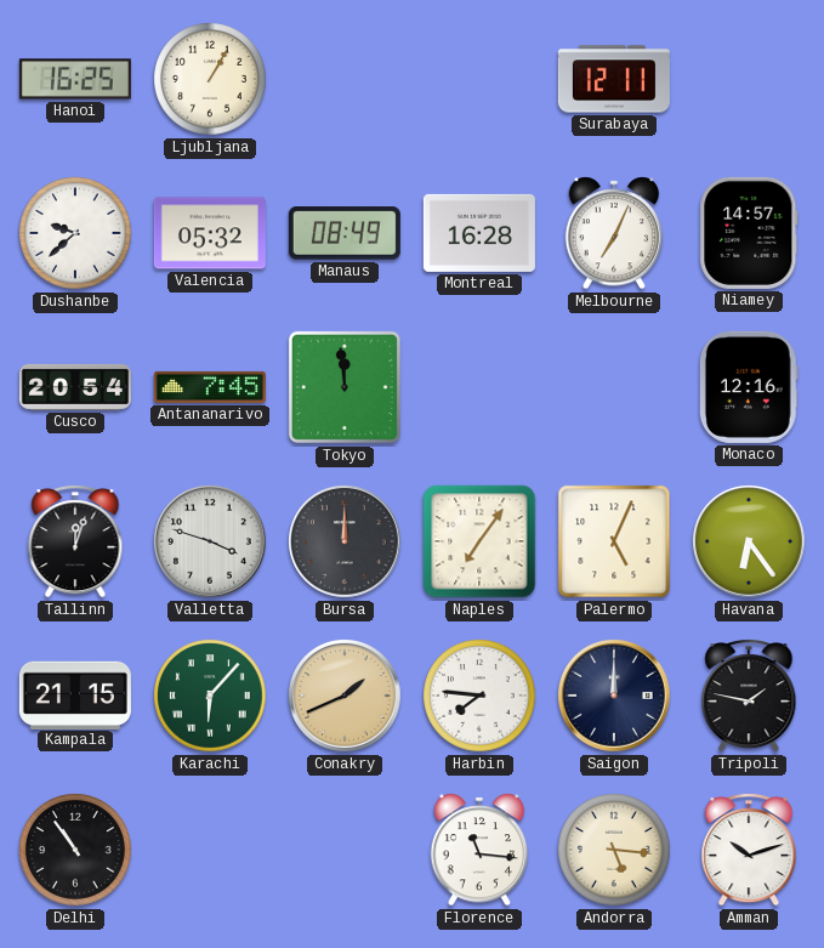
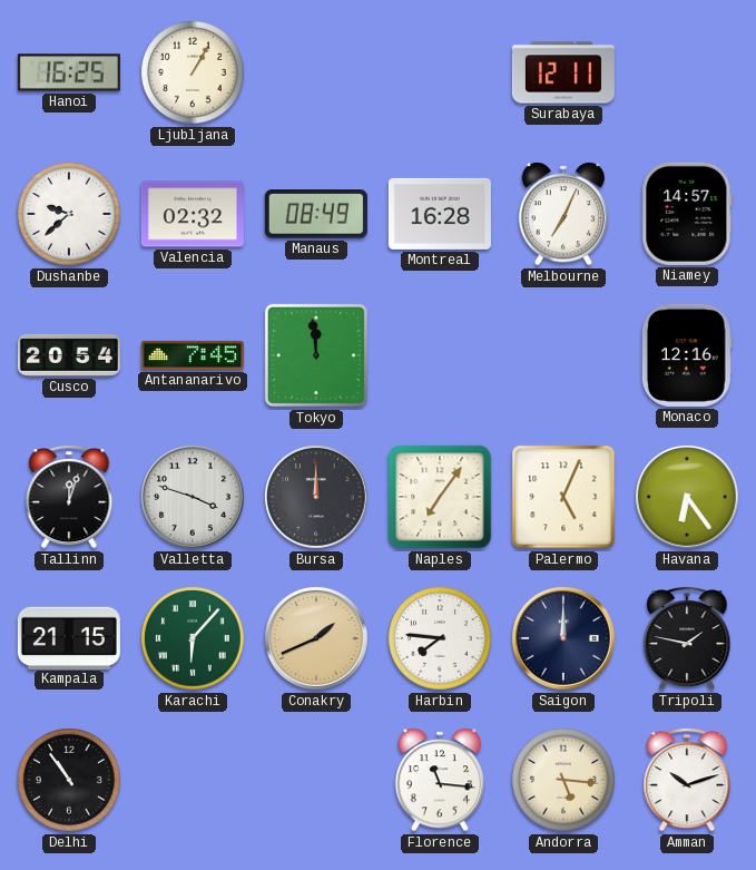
Valencia: 05:32 -> 02:32
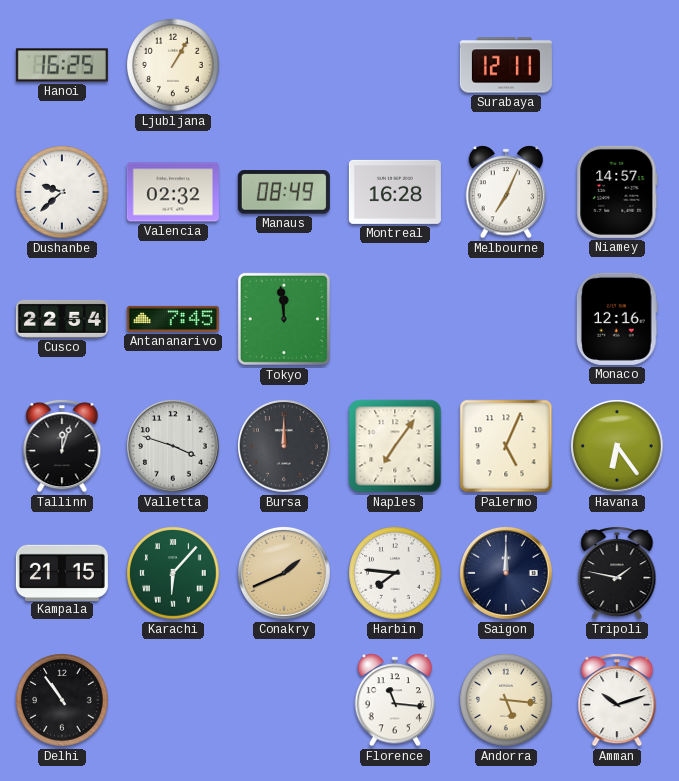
Cusco: 20:54 -> 22:54
